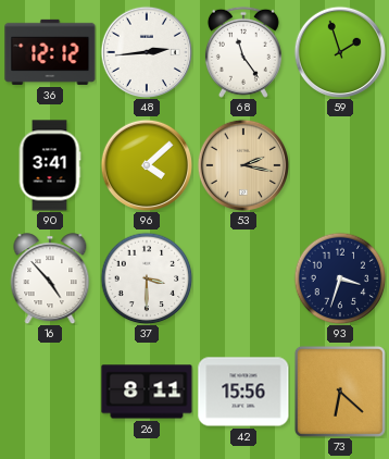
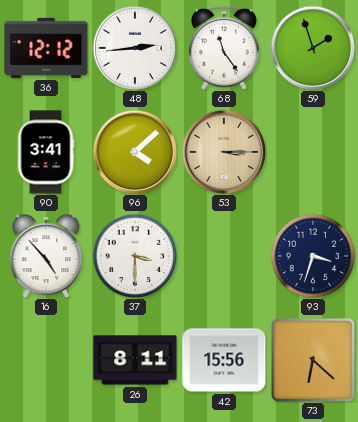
53: 2:17 -> 3:15
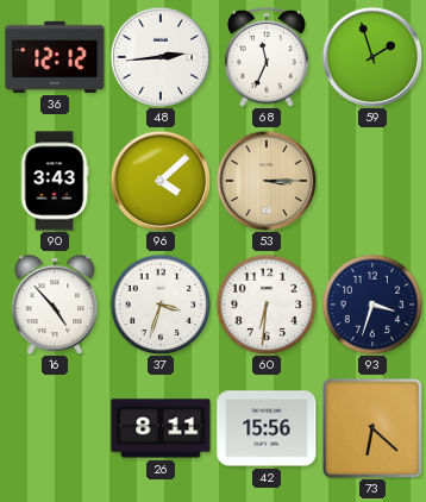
68: 11:24 -> 11:34
90: 3:41 -> 3:43
37: 3:30 -> 3:33
60: none -> 6:31
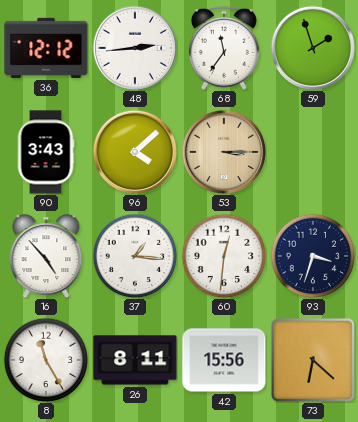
68: 11:34 -> 11:36
37: 3:33 -> 1:16
60: 6:31 -> 12:31
8: none -> 11:25
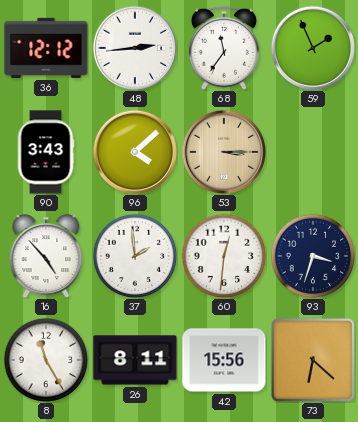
59: 1:57 -> 1:56
37: 1:16 -> 1:59
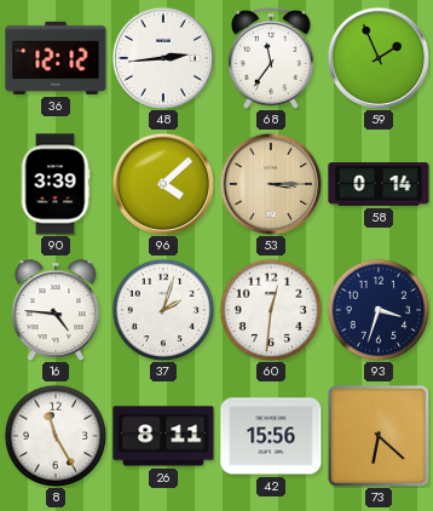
90: 3:43 -> 3:39
58: none -> 0:14
16: 4:53 -> 4:46
37: 1:59 -> 2:03
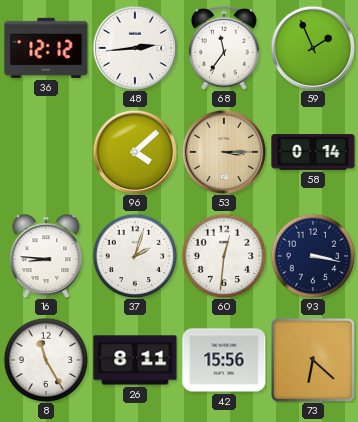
90: 3:39 -> none
16: 4:46 -> 8:46
93: 3:33 -> 3:17
